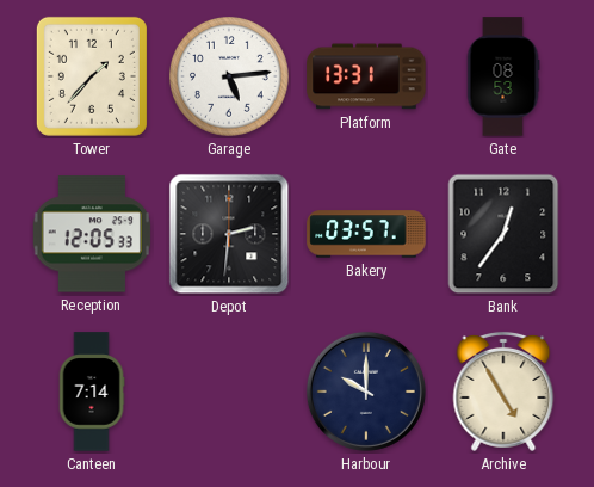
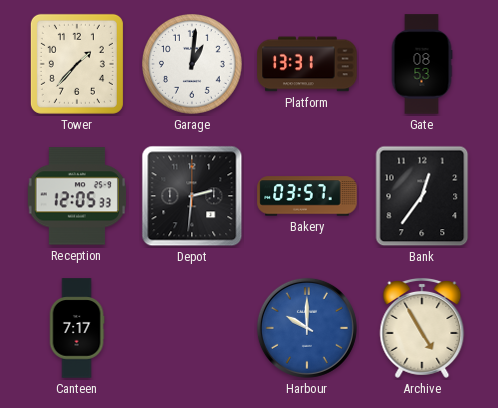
Garage: 5:14 -> 1:01
Canteen: 7:14 -> 7:17
Harbour dial: navy -> blue
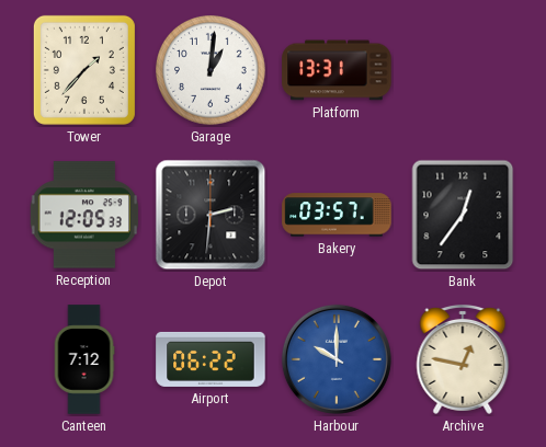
Gate: 08:53 -> none
Canteen: 7:17 -> 7:12
Airport: none -> 06:22
Archive: 4:55 -> 12:47
